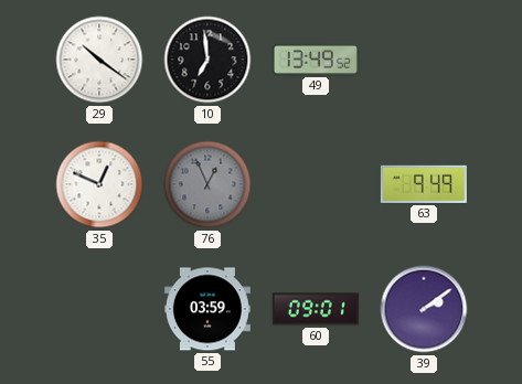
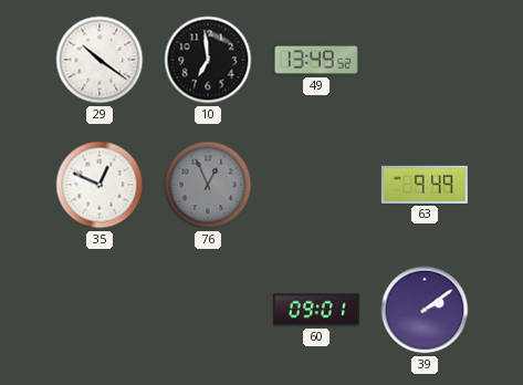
55: 03:59 -> none
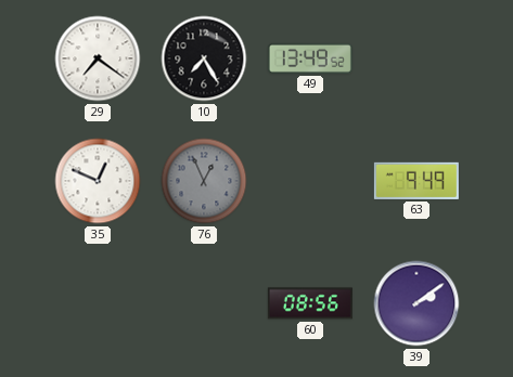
29: 10:21 -> 7:21
10: 6:59 -> 7:25
60: 09:01 -> 08:56
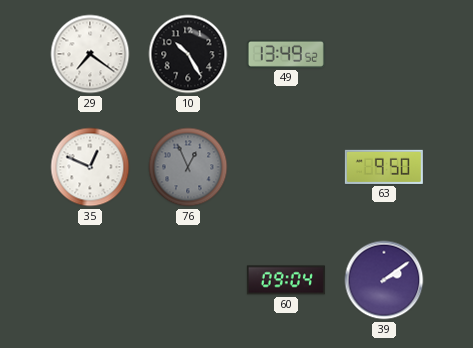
10: 7:25 -> 10:25
63: 9:49 -> 9:50
60: 08:56 -> 09:04
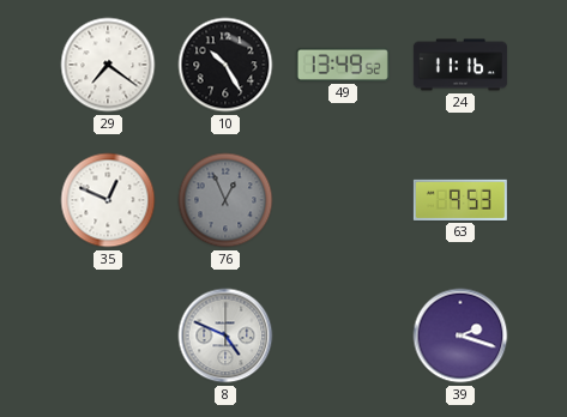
24: none -> 11:16
63: 9:50 -> 9:53
8: none -> 4:49
60: 09:04 -> none
39: 2:09 -> 2:18
